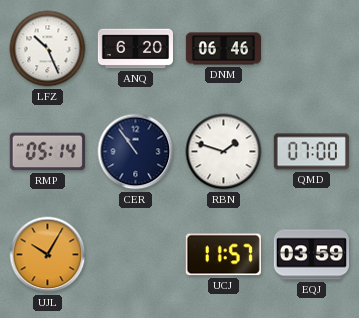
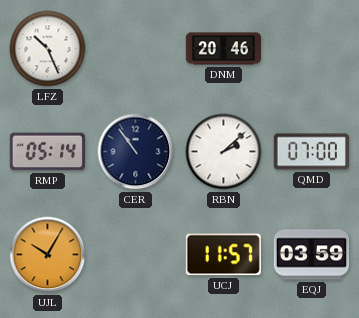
ANQ: 6:20 -> none
DNM: 06:46 -> 20:46
RBN: 1:48 -> 2:08
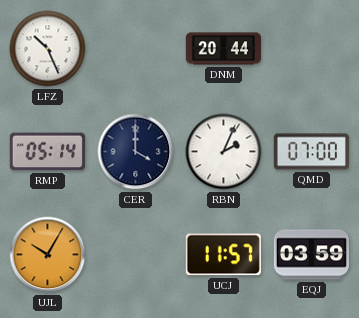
DNM: 20:46 -> 20:44
CER: 10:54 -> 4:00
RBN: 2:08 -> 2:04
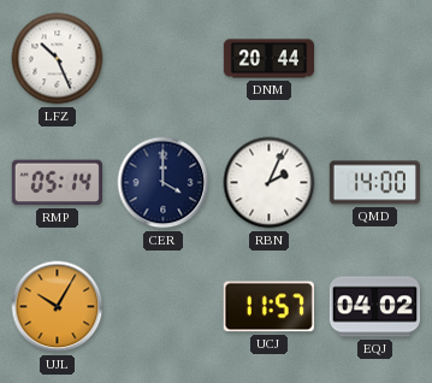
QMD: 07:00 -> 14:00
EQJ: 03:59 -> 04:02
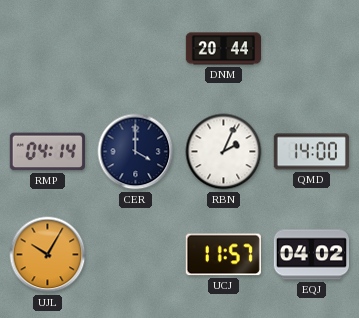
LFZ: 10:26 -> none
RMP: 05:14 -> 04:14
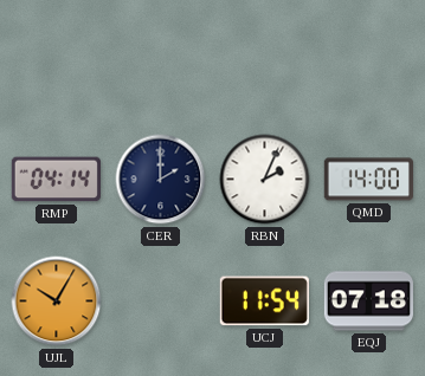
DNM: 20:44 -> none
CER: 4:00 -> 2:00
UCJ: 11:57 -> 11:54
EQJ: 04:02 -> 07:18
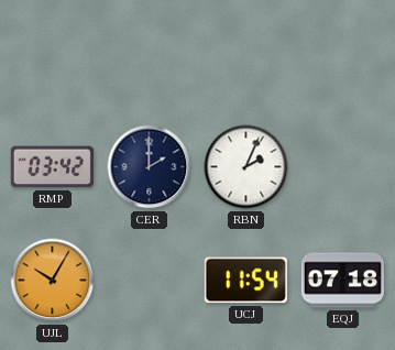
RMP: 04:14 -> 03:42
QMD: 14:00 -> none
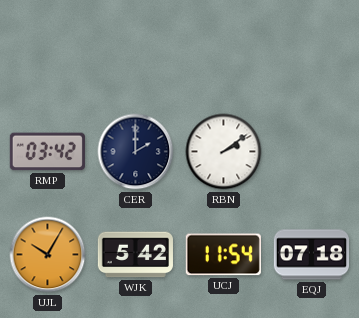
RBN: 2:04 -> 2:09
WJK: none -> 5:42
